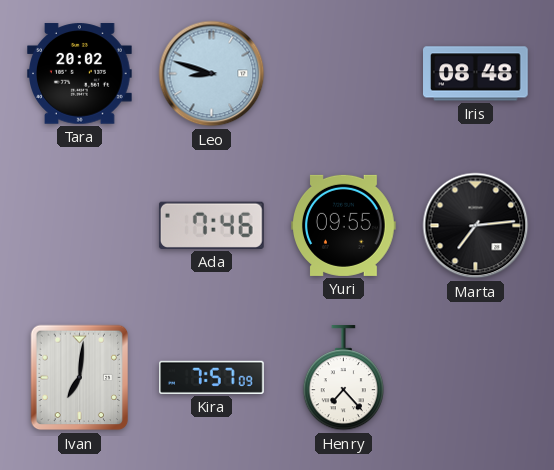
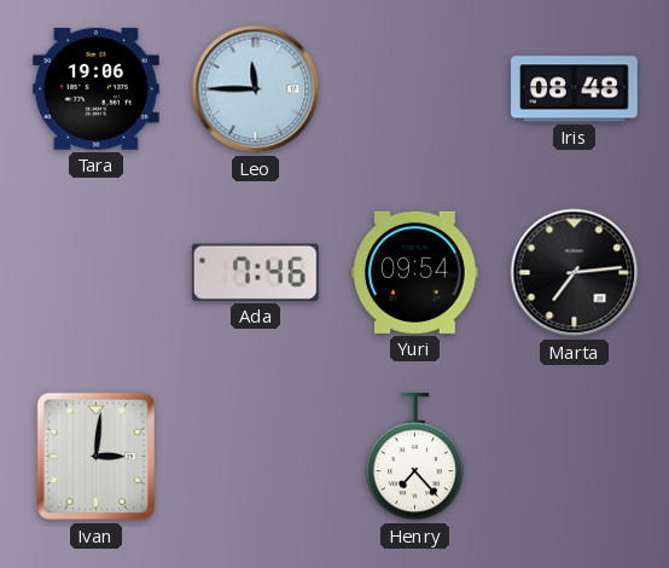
Tara: 20:02 -> 19:06
Leo: 8:48 -> 11:45
Yuri: 09:55 -> 09:54
Ivan: 7:01 -> 3:01
Kira: 7:57 -> none
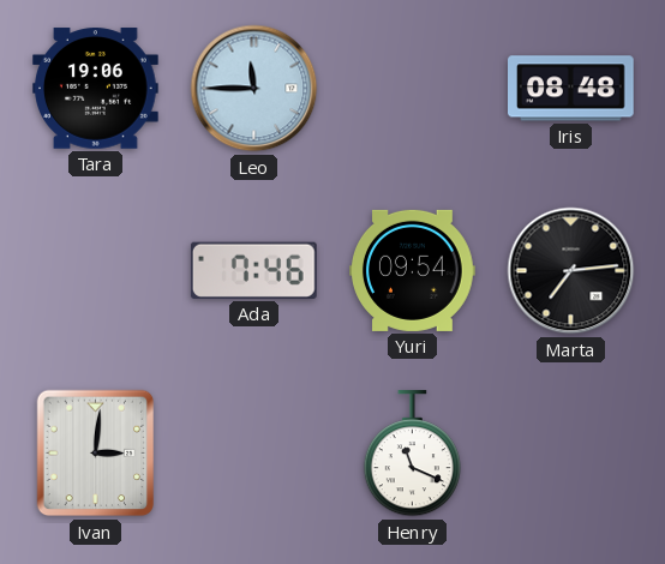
Henry: 7:23 -> 11:19
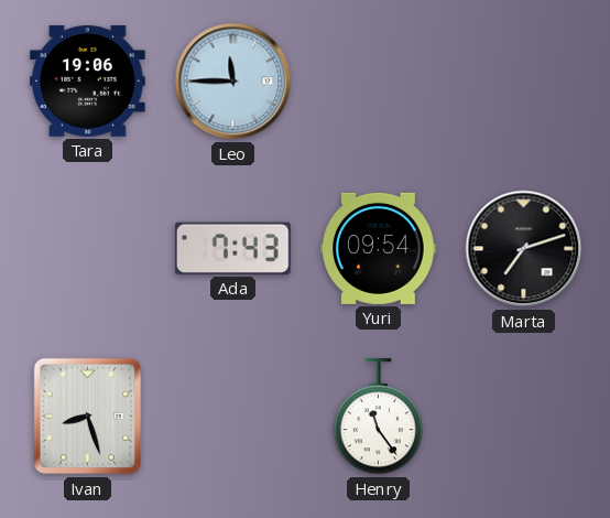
Iris: 08:48 -> none
Ada: 7:46 -> 7:43
Marta: 7:14 -> 7:12
Ivan: 3:01 -> 8:27
Henry: 11:19 -> 11:24
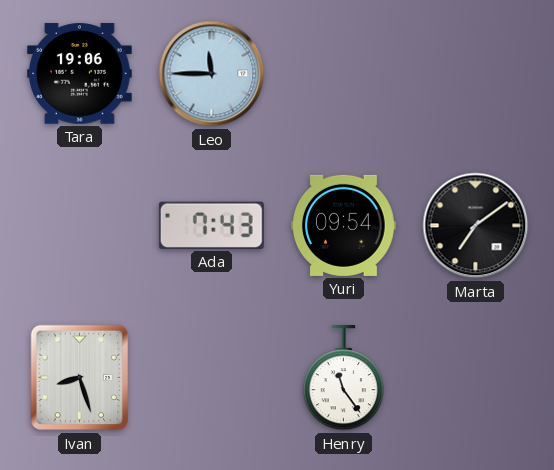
Marta: 7:12 -> 7:09
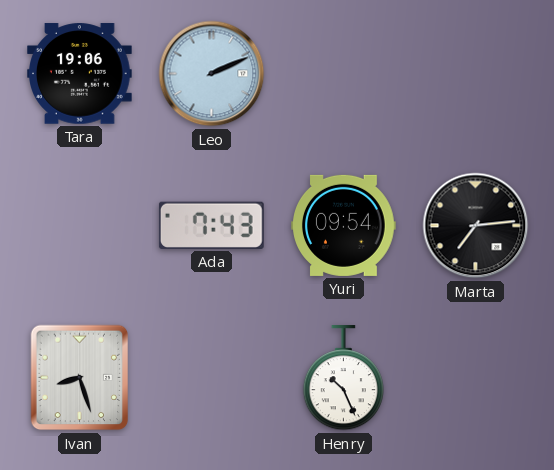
Leo: 11:45 -> 2:11
Marta: 7:09 -> 7:14
Henry: 11:24 -> 10:26
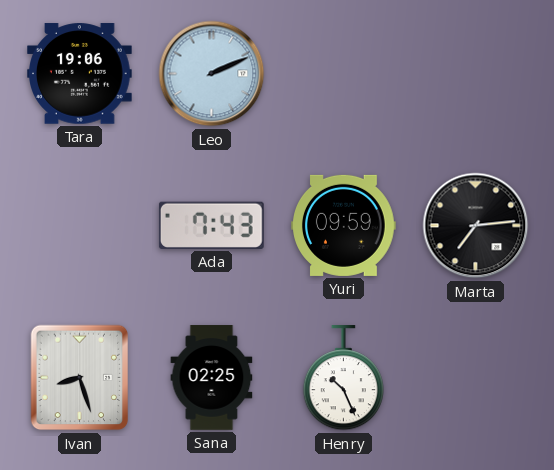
Yuri: 09:54 -> 09:59
Sana: none -> 02:25
